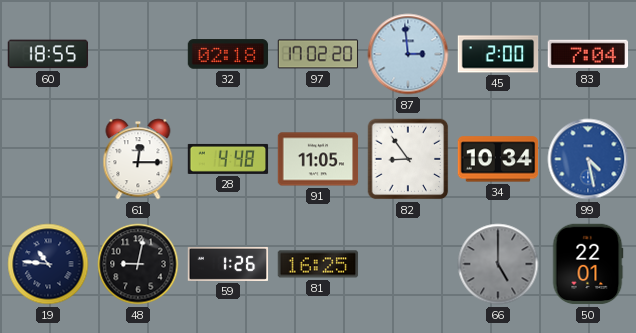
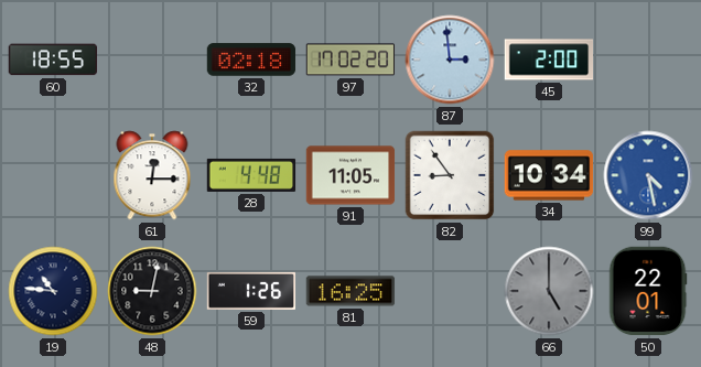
83: 7:04 -> none
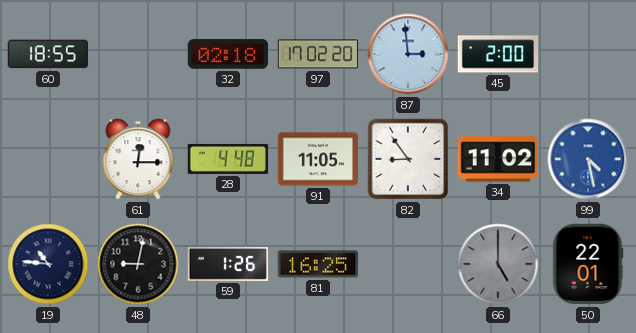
34: 10:34 -> 11:02
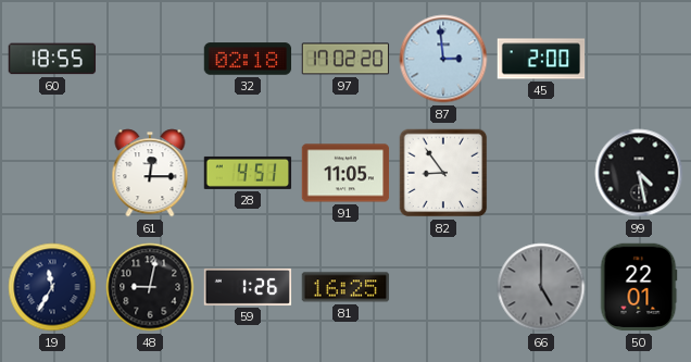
28: 4:48 -> 4:51
34: 11:02 -> none
99 dial: blue -> black
19: 10:46 -> 11:35
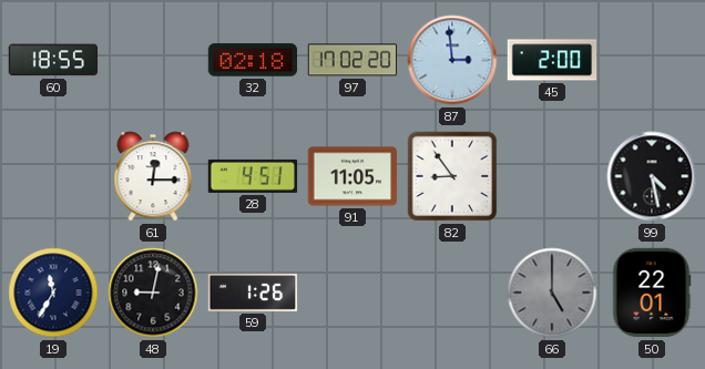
81: 16:25 -> none
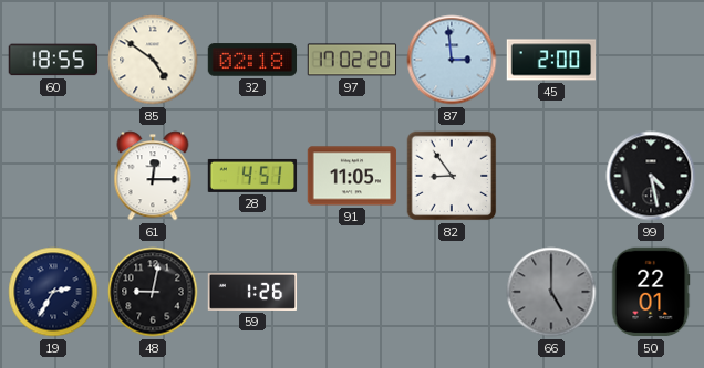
85: none -> 4:51
19: 11:35 -> 2:35
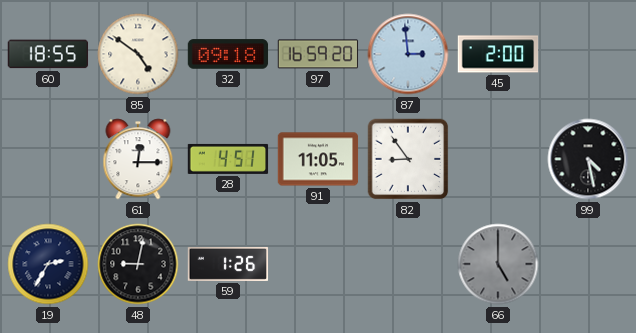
32: 02:18 -> 09:18
97: 17:02 -> 16:59
50: 22:01 -> none
